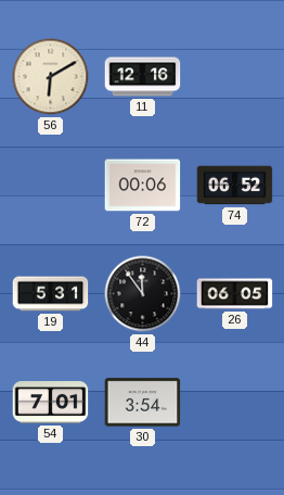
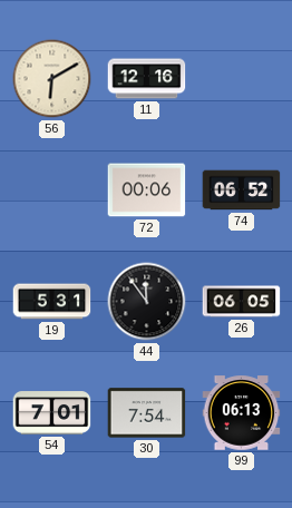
30: 3:54 -> 7:54
99: none -> 06:13
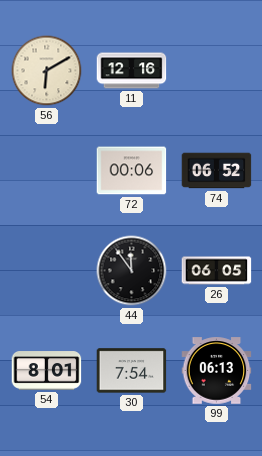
19: 5:31 -> none
54: 7:01 -> 8:01
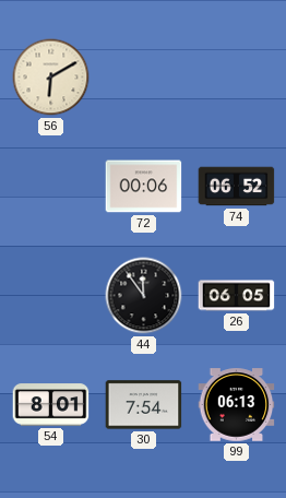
11: 12:16 -> none
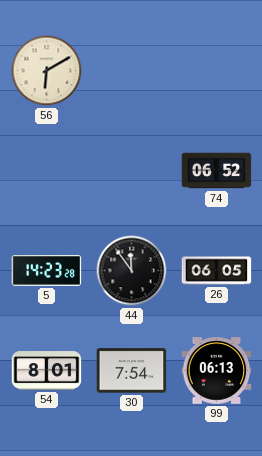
72: 00:06 -> none
5: none -> 14:23
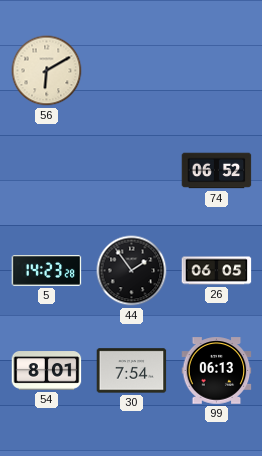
44: 11:54 -> 1:54
